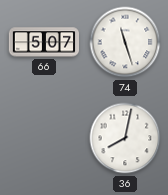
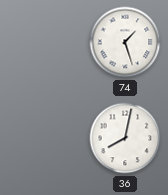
66: 5:07 -> none
74: 11:27 -> 1:27
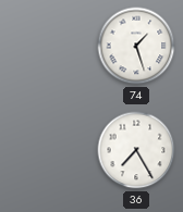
36: 8:02 -> 7:25
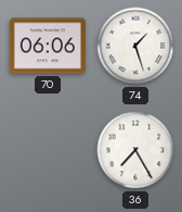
70: none -> 06:06
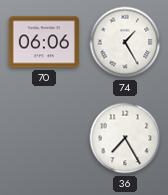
74: 1:27 -> 1:25
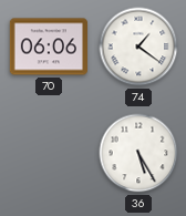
74: 1:25 -> 1:21
36: 7:25 -> 5:25
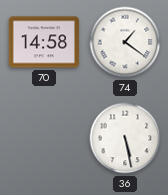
70: 06:06 -> 14:58
36: 5:25 -> 5:28
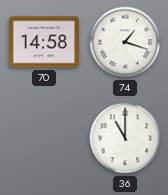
74: 1:21 -> 1:18
36: 5:28 -> 11:00
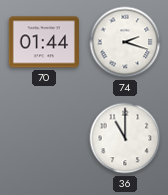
70: 14:58 -> 01:44
74: 1:18 -> 2:18
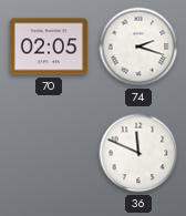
70: 01:44 -> 02:05
36: 11:00 -> 11:49
